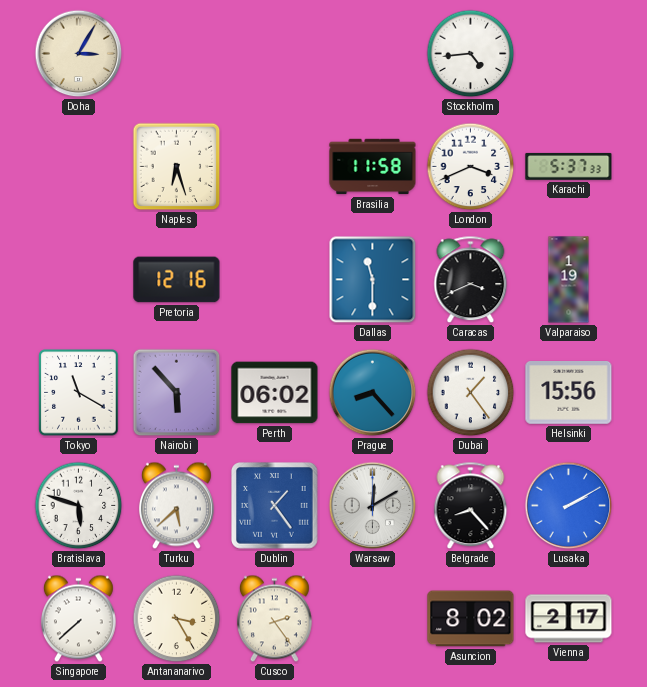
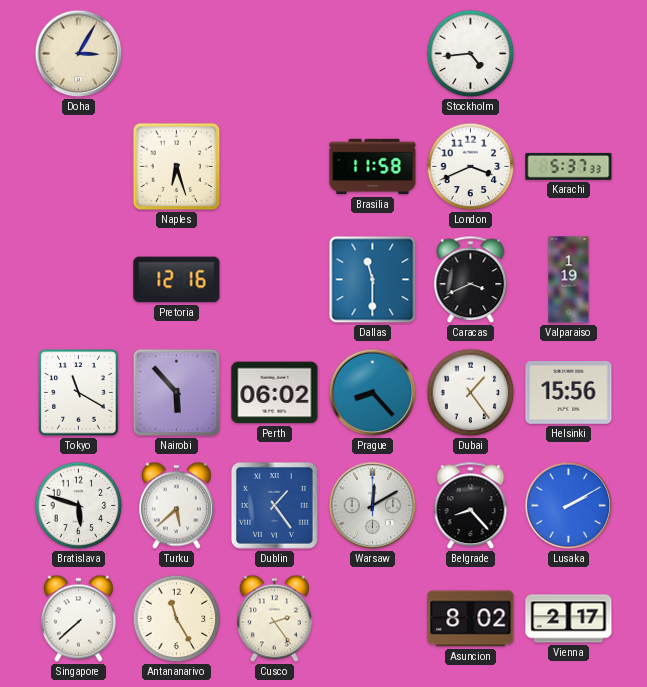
Antananarivo: 3:25 -> 11:25
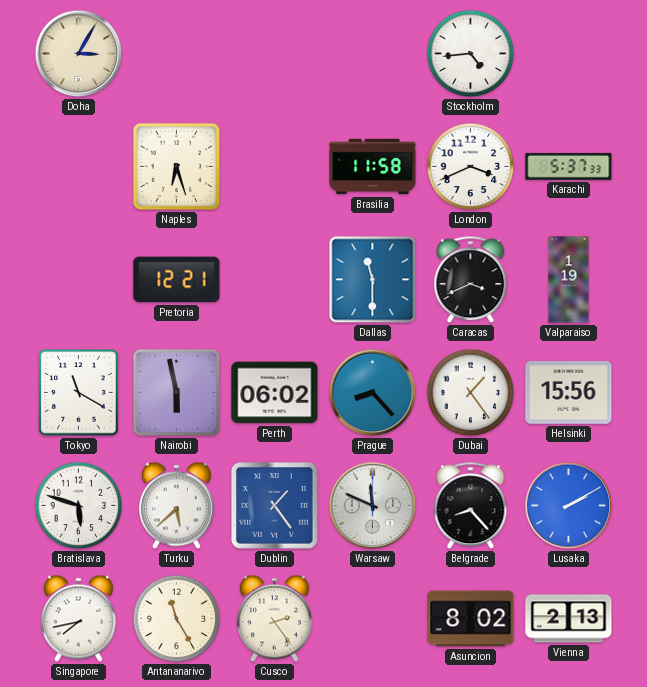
Pretoria: 12:16 -> 12:21
Nairobi: 5:53 -> 5:58
Warsaw: 12:10 -> 11:49
Singapore: 7:38 -> 7:43
Vienna: 2:17 -> 2:13
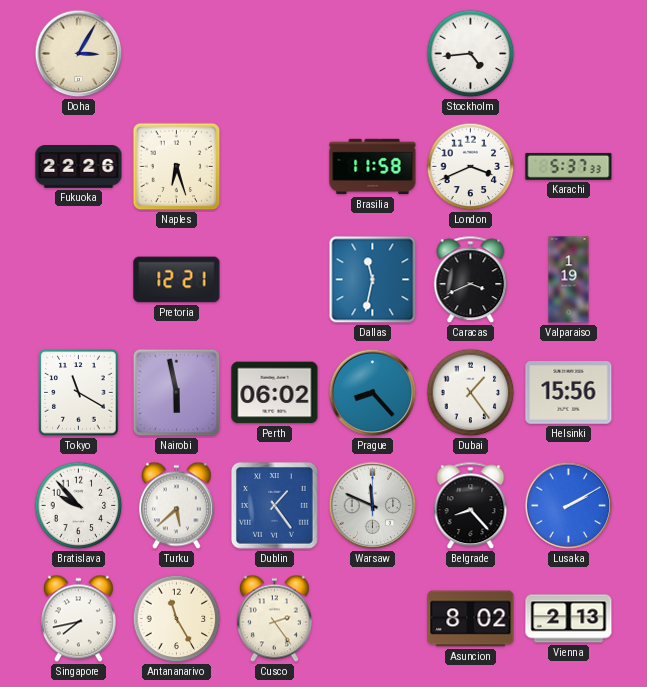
Fukuoka: none -> 22:26
Dallas: 11:30 -> 11:32
Bratislava: 5:48 -> 9:53
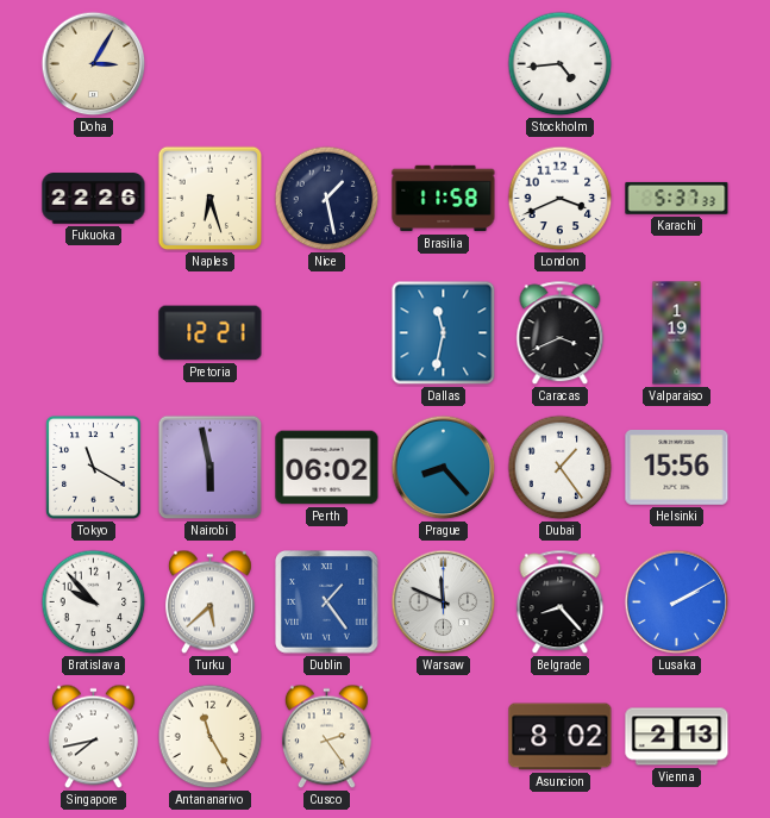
Nice: none -> 1:28
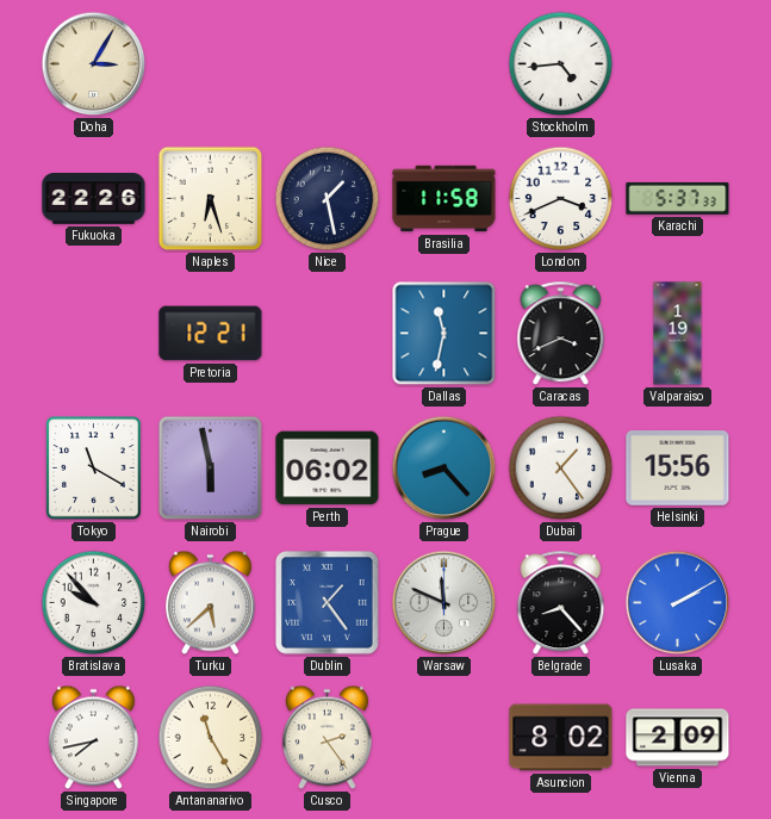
Vienna: 2:13 -> 2:09
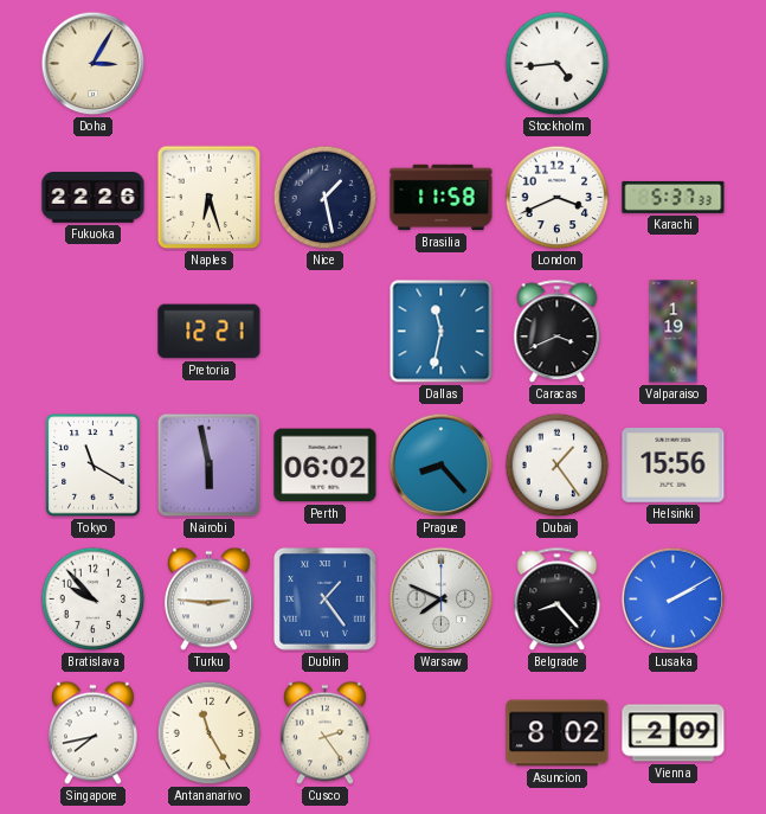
Turku: 5:38 -> 2:46
Warsaw: 11:49 -> 7:49
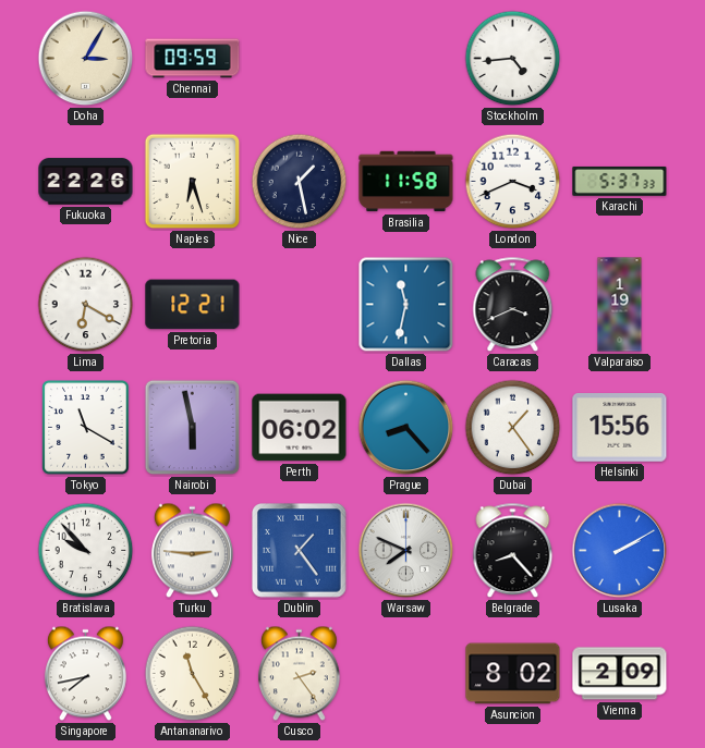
Chennai: none -> 09:59
Lima: none -> 6:20
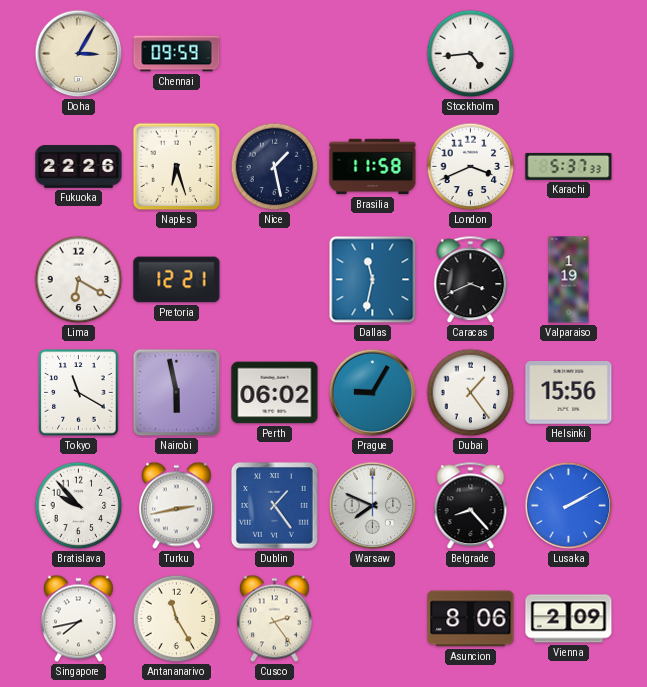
Prague: 8:23 -> 9:05
Turku: 2:46 -> 2:43
Asuncion: 8:02 -> 8:06
